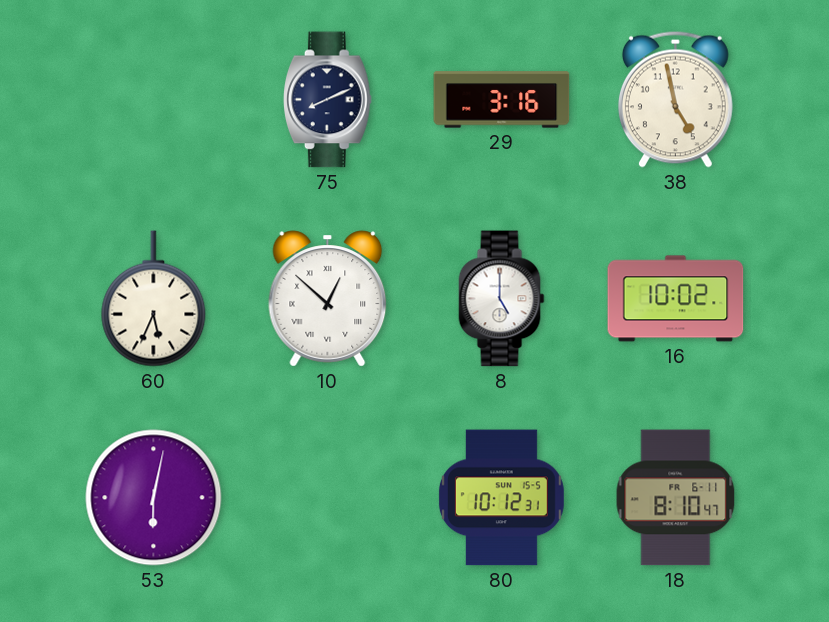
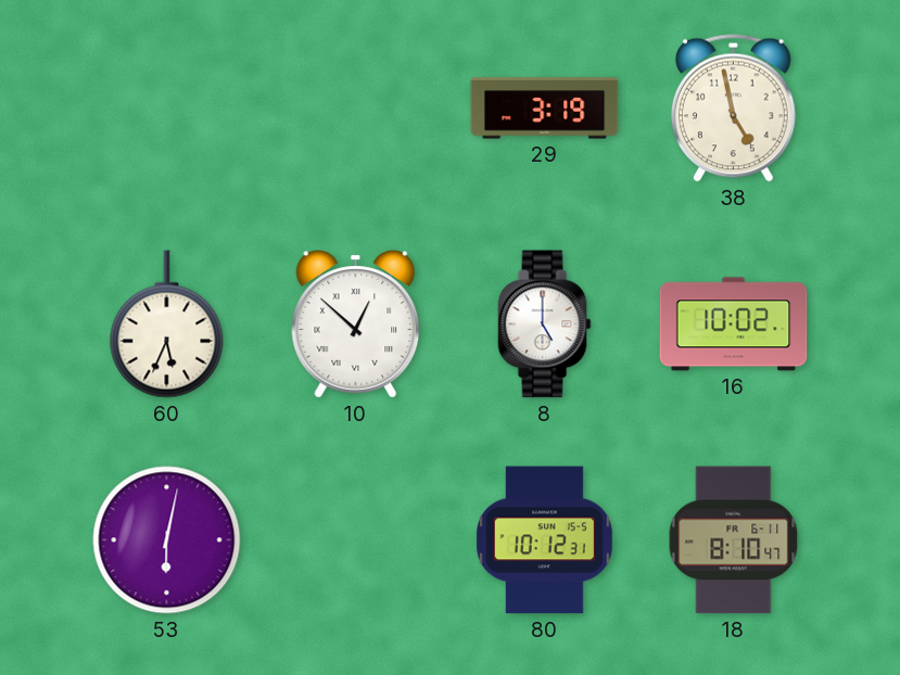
75: 8:11 -> none
29: 3:16 -> 3:19
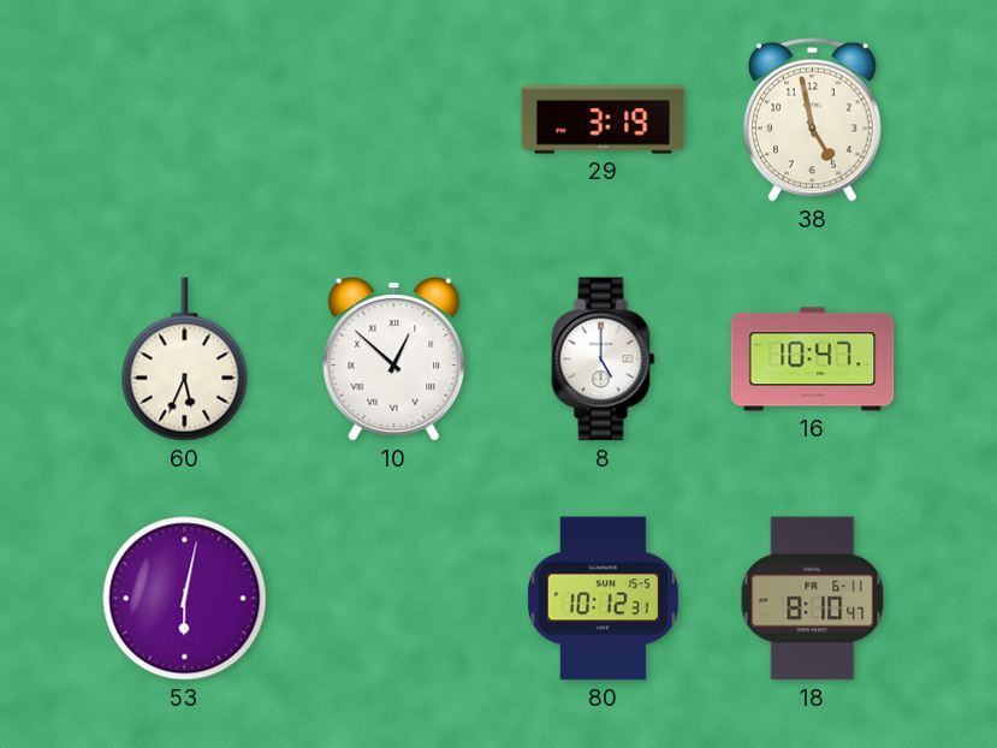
16: 10:02 -> 10:47
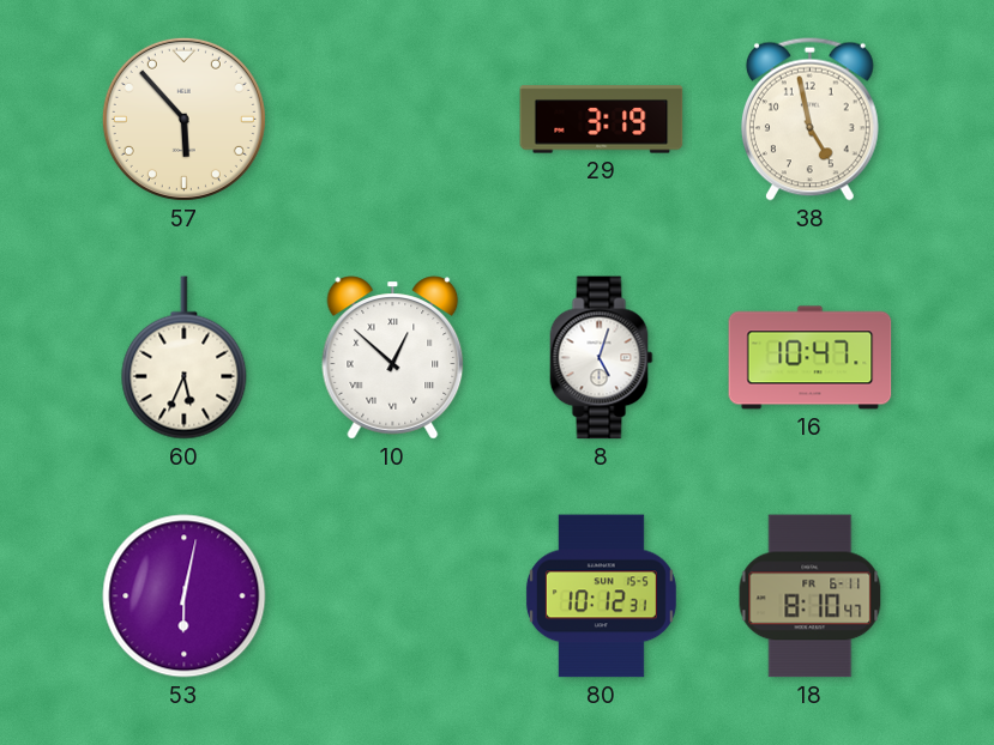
57: none -> 5:53
8: 5:00 -> 5:03
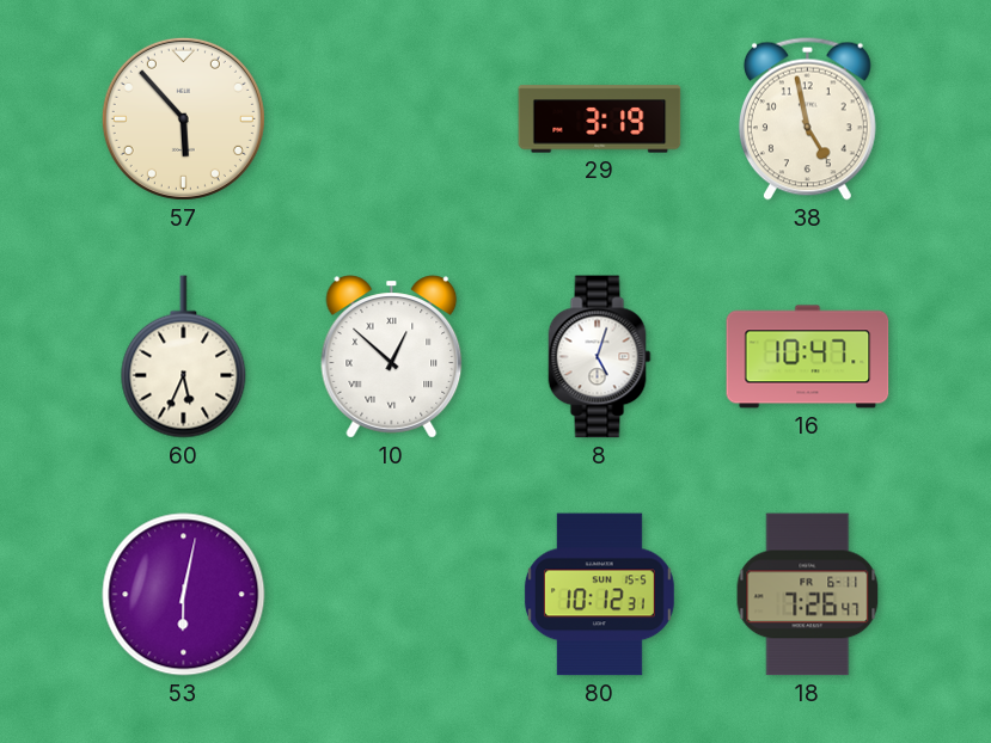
18: 8:10 -> 7:26
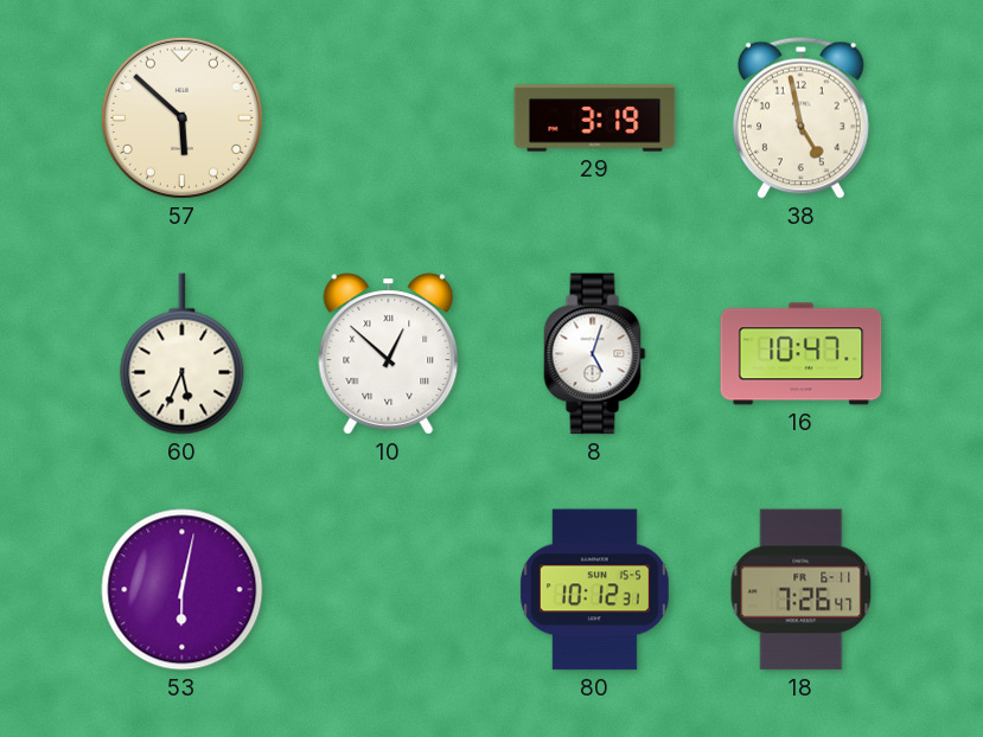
57: 5:53 -> 5:52
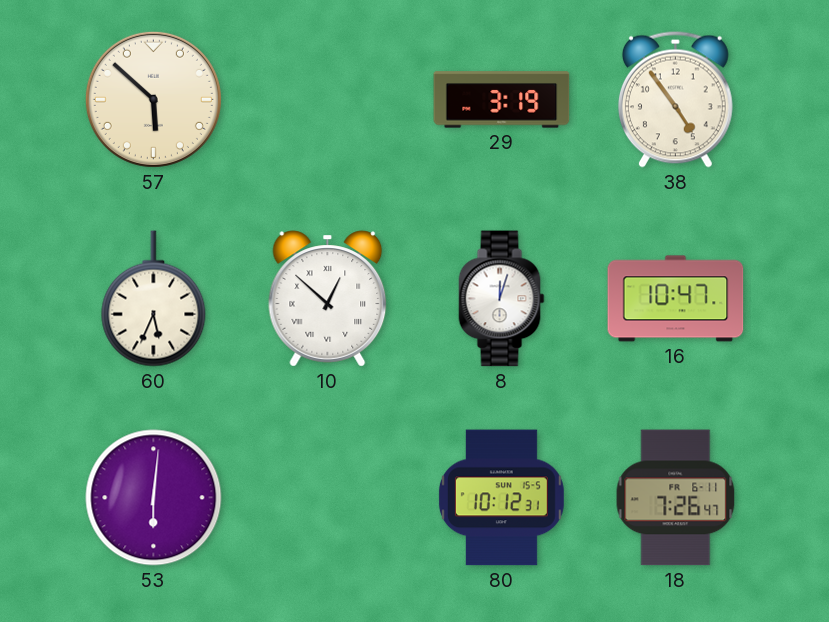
38: 4:58 -> 4:54
8: 5:03 -> 12:03
53: 6:02 -> 6:01
